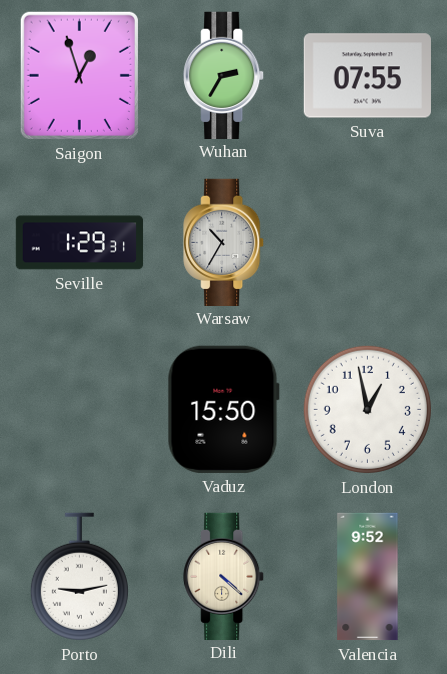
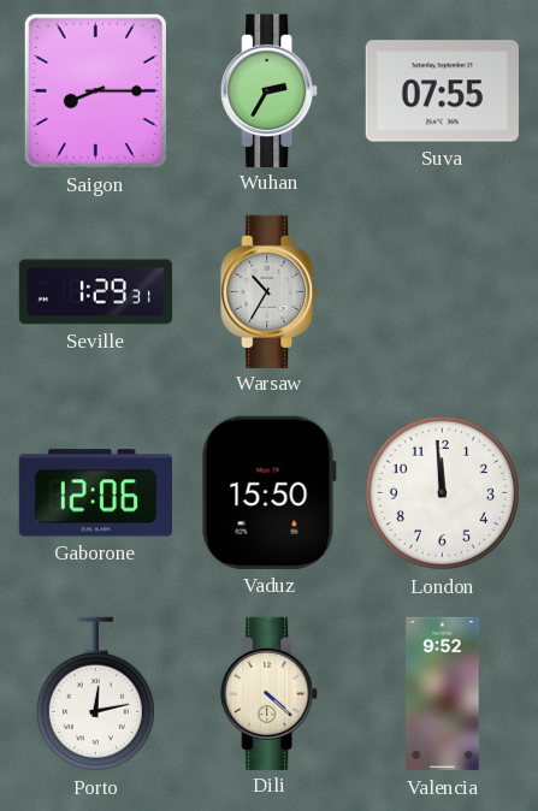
Saigon: 12:57 -> 8:15
Gaborone: none -> 12:06
London: 12:58 -> 11:59
Porto: 9:13 -> 12:13
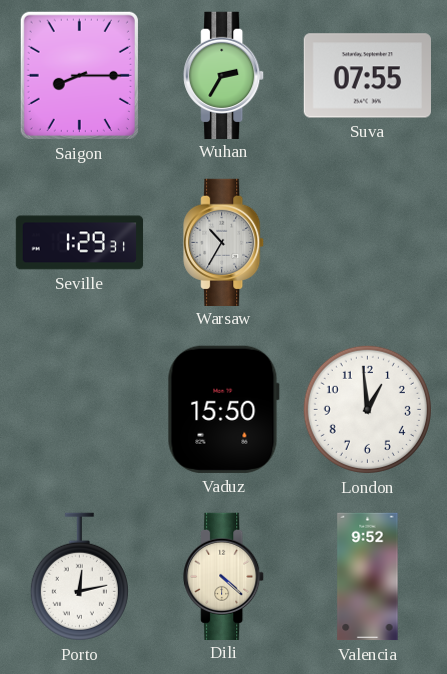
Gaborone: 12:06 -> none
London: 11:59 -> 12:59
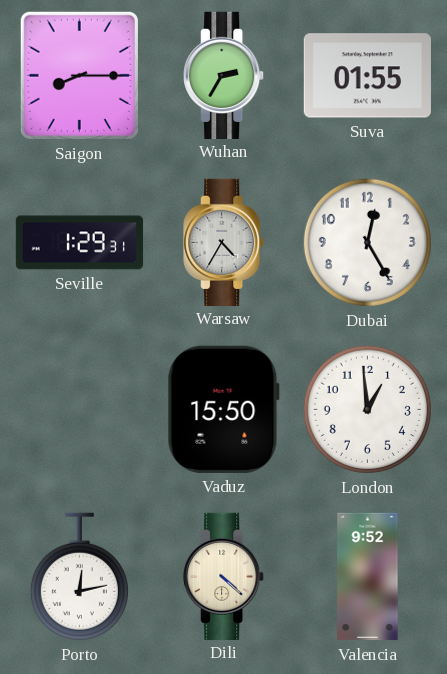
Suva: 07:55 -> 01:55
Warsaw: 10:35 -> 4:35
Dubai: none -> 12:25
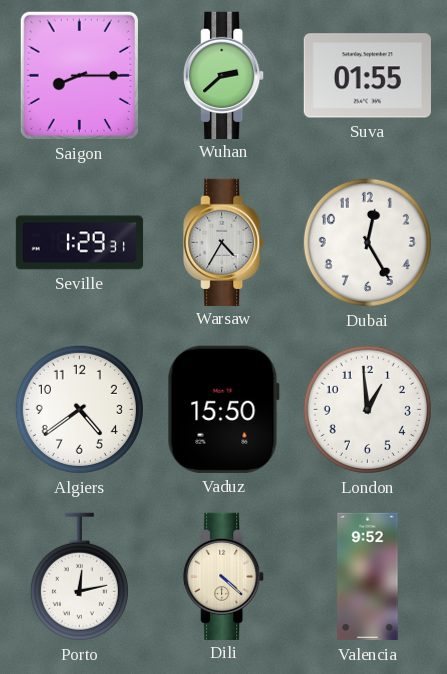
Wuhan: 2:35 -> 2:38
Algiers: none -> 4:39
